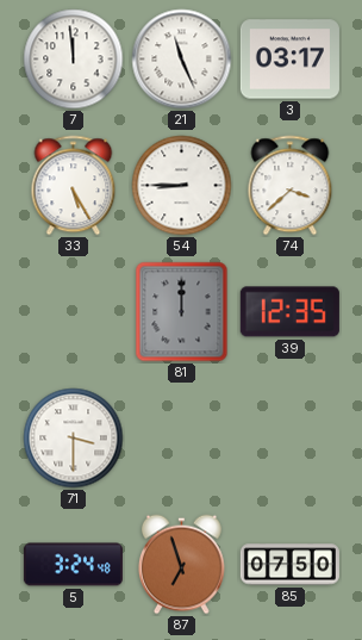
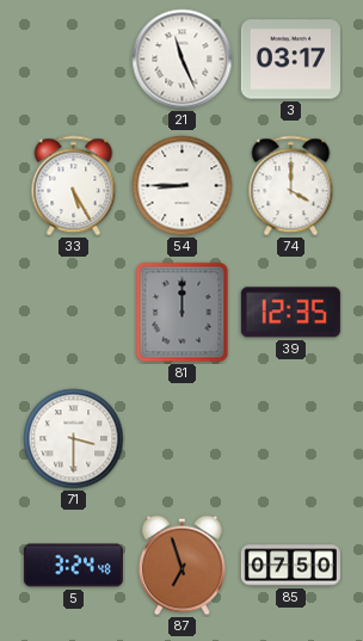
7: 11:59 -> none
74: 3:38 -> 4:00
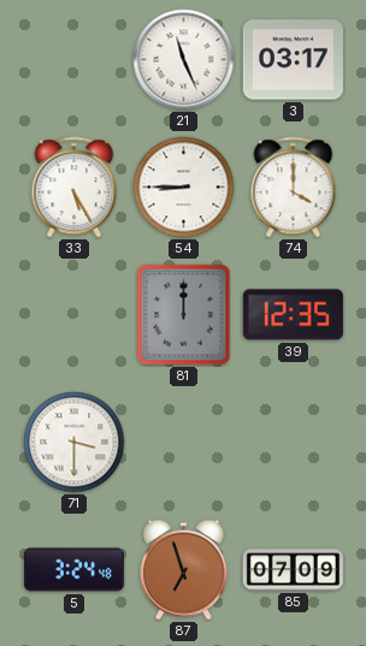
85: 07:50 -> 07:09
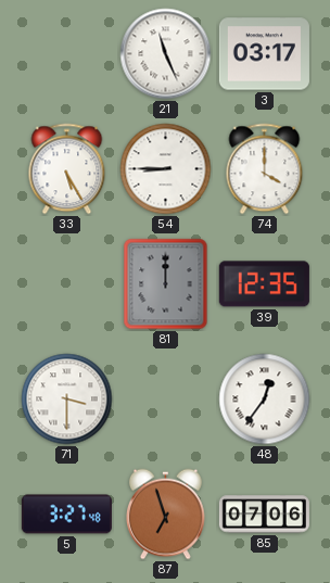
48: none -> 12:36
5: 3:24 -> 3:27
85: 07:09 -> 07:06
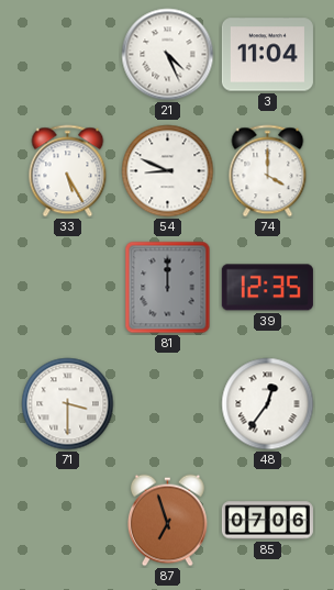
21: 11:26 -> 4:26
3: 03:17 -> 11:04
54: 8:45 -> 8:49
5: 3:27 -> none
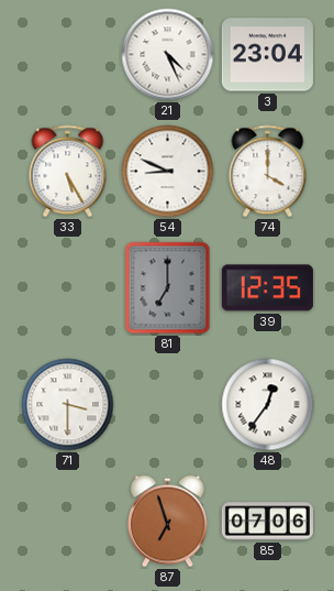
3: 11:04 -> 23:04
81: 12:00 -> 7:00
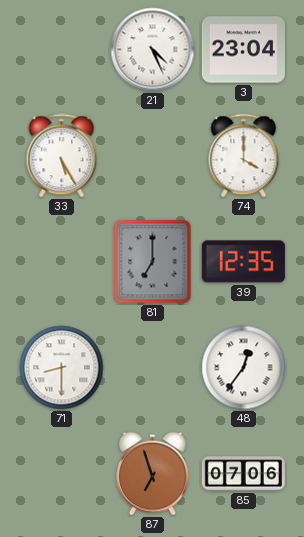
54: 8:49 -> none
71: 3:30 -> 8:30
